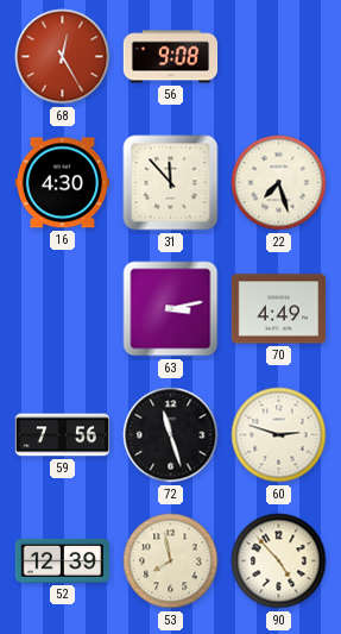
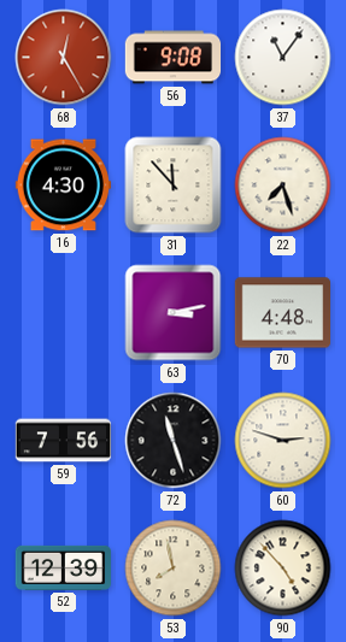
37: none -> 11:06
70: 4:49 -> 4:48
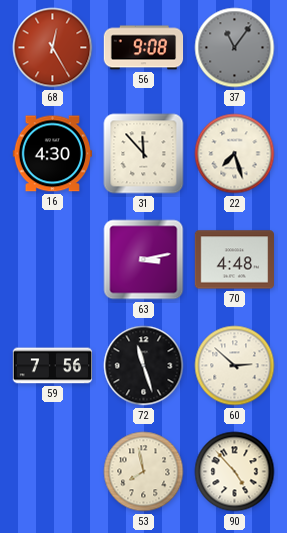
37 dial: white -> grey
60: 2:48 -> 2:52
52: 12:39 -> none
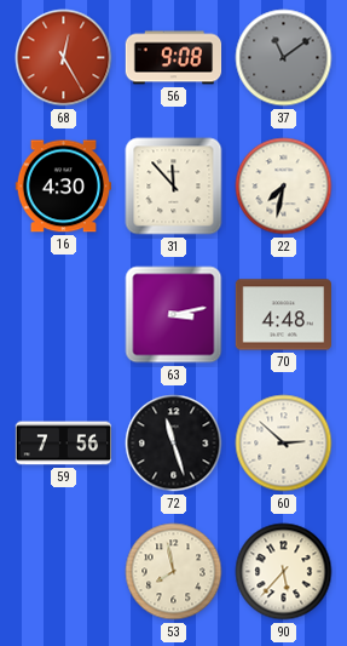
37: 11:06 -> 11:09
22: 7:27 -> 7:32
90: 4:53 -> 5:37
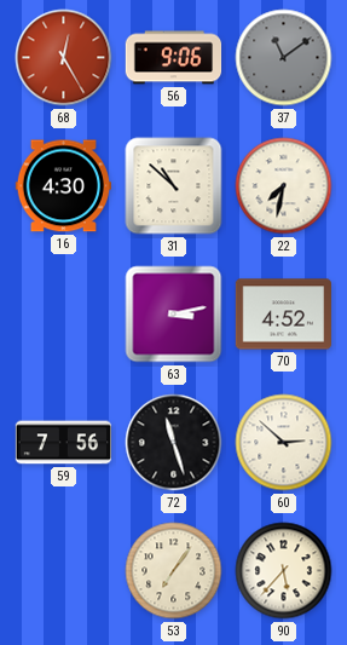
56: 9:08 -> 9:06
31: 11:53 -> 10:52
70: 4:48 -> 4:52
53: 7:58 -> 7:06
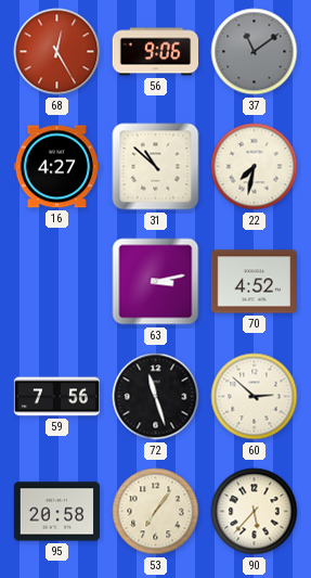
16: 4:30 -> 4:27
95: none -> 20:58
